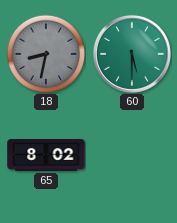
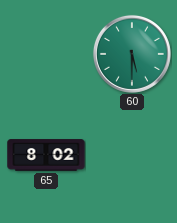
18: 8:32 -> none
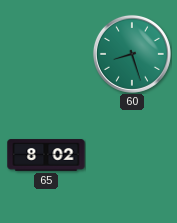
60: 5:30 -> 8:27
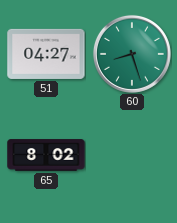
51: none -> 04:27
